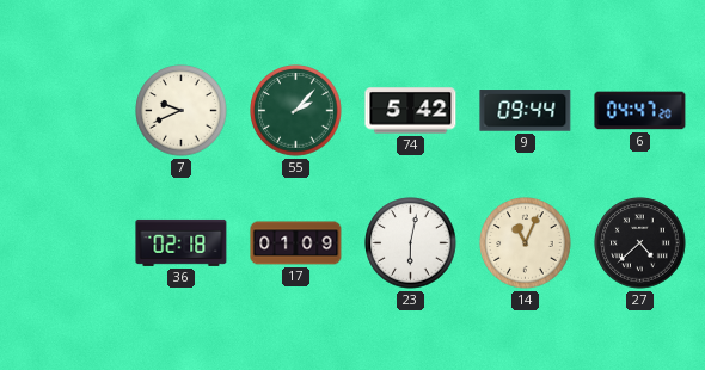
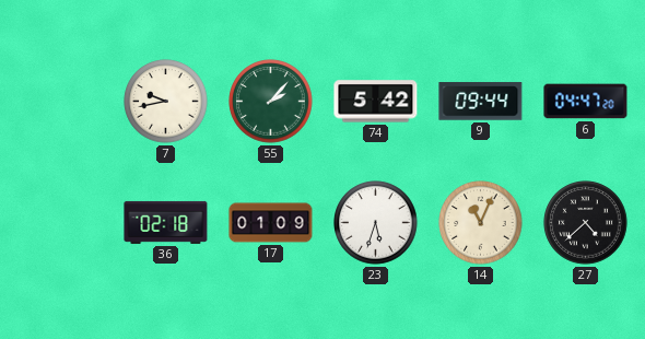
7: 9:41 -> 9:43
23: 6:02 -> 5:33
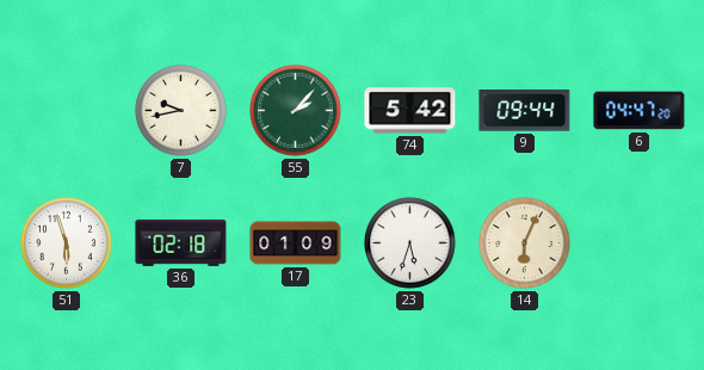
51: none -> 5:57
14: 11:04 -> 6:04
27: 4:38 -> none
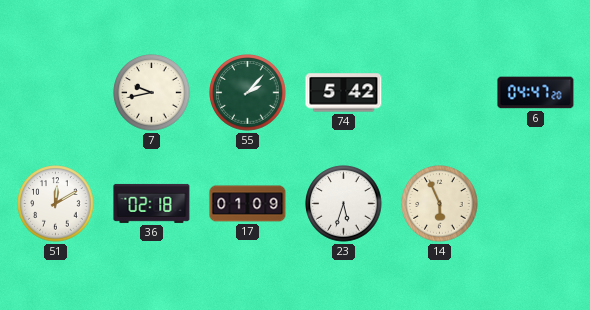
9: 09:44 -> none
51: 5:57 -> 12:10
14: 6:04 -> 5:56
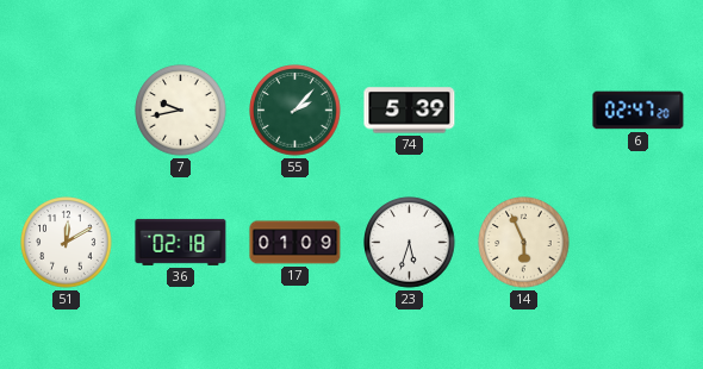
74: 5:42 -> 5:39
6: 04:47 -> 02:47
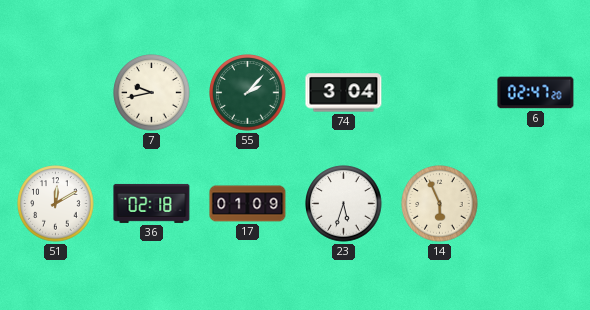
74: 5:39 -> 3:04
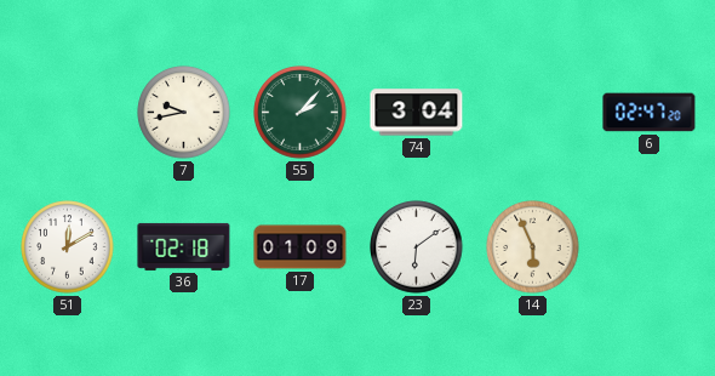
23: 5:33 -> 6:09
